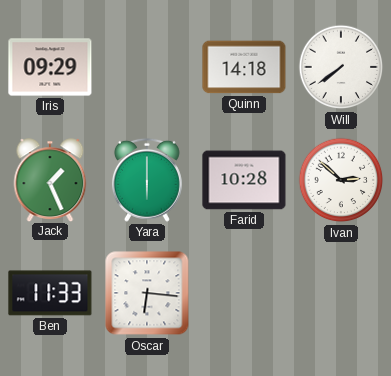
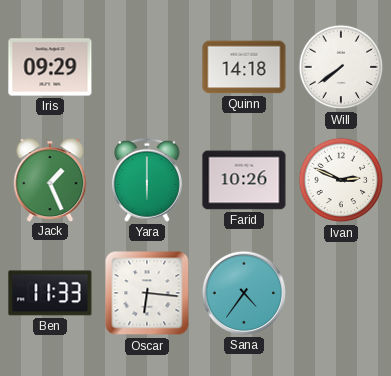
Farid: 10:28 -> 10:26
Ivan: 2:52 -> 2:49
Sana: none -> 4:36
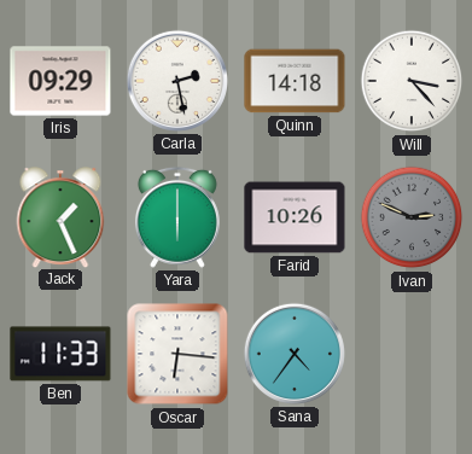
Carla: none -> 2:28
Will: 7:39 -> 3:23
Ivan dial: white -> grey
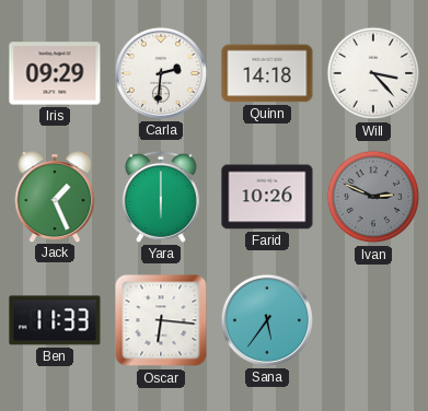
Carla: 2:28 -> 2:31
Sana: 4:36 -> 5:36
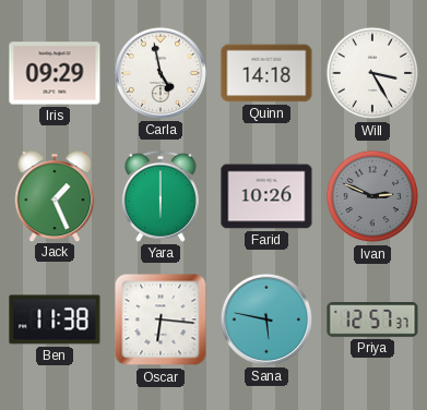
Carla: 2:31 -> 4:58
Will: 3:23 -> 3:25
Ben: 11:33 -> 11:38
Sana: 5:36 -> 5:47
Priya: none -> 12:57
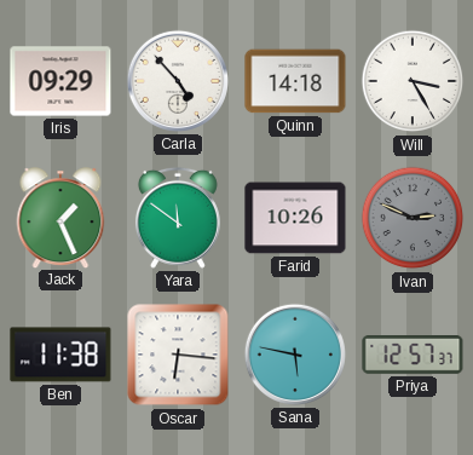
Carla: 4:58 -> 4:53
Yara: 6:00 -> 11:51
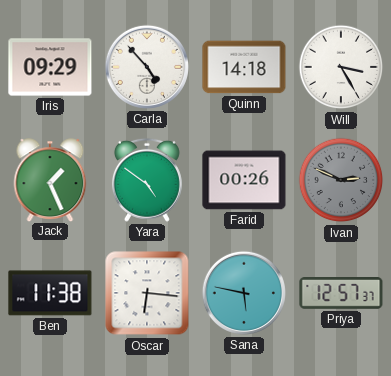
Yara: 11:51 -> 4:51
Farid: 10:26 -> 00:26
